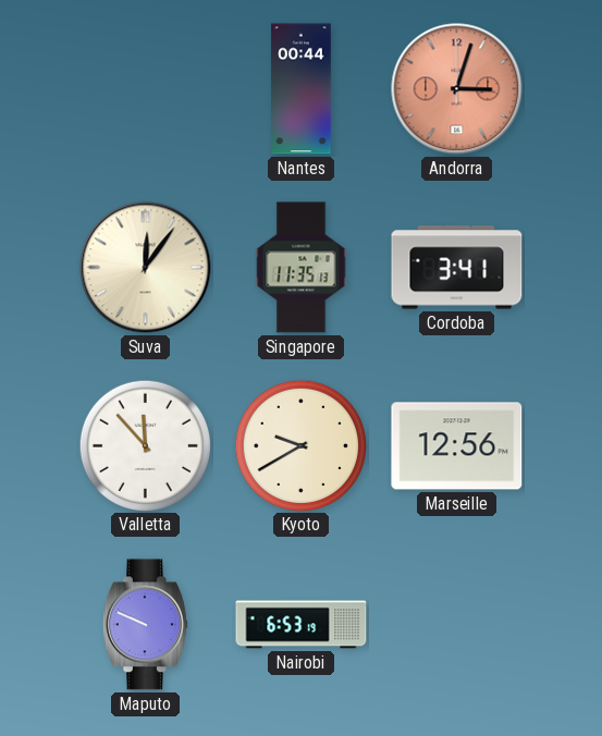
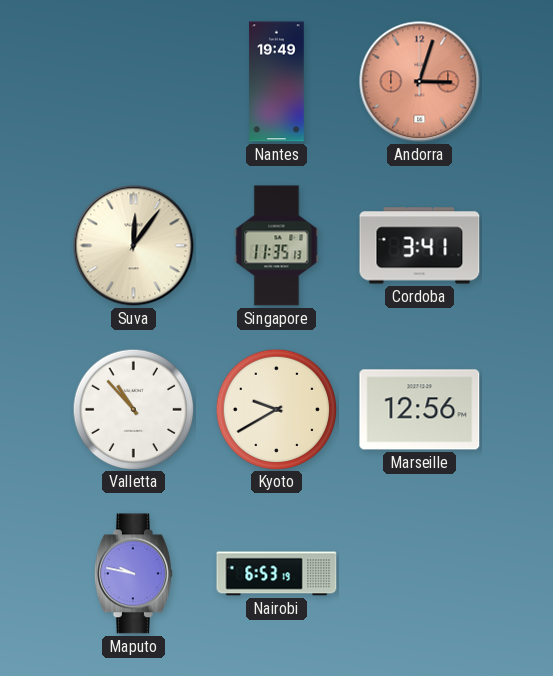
Nantes: 00:44 -> 19:49
Valletta: 11:53 -> 10:53
Maputo: 9:49 -> 9:47
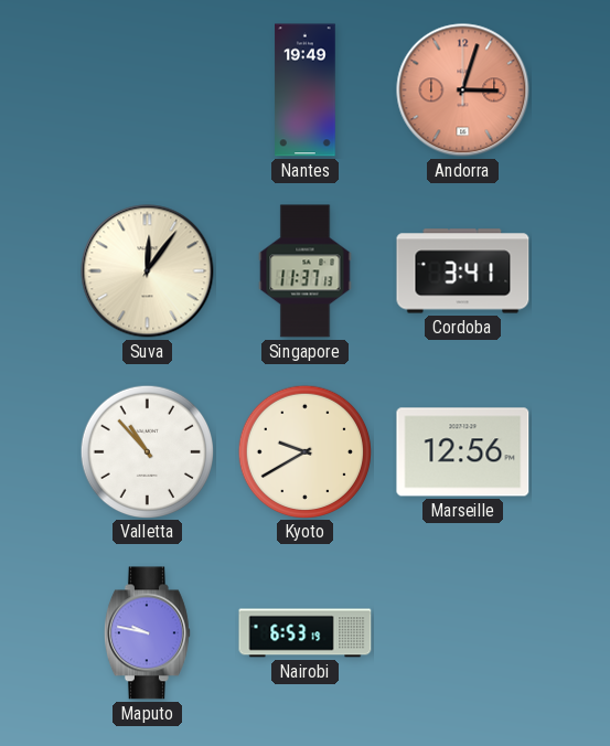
Singapore: 11:35 -> 11:37
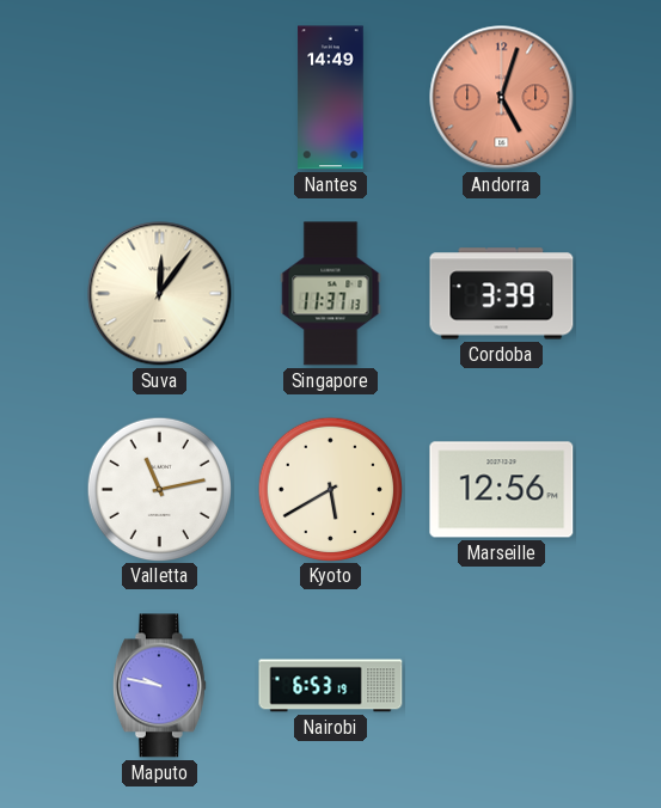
Nantes: 19:49 -> 14:49
Andorra: 3:03 -> 5:03
Cordoba: 3:41 -> 3:39
Valletta: 10:53 -> 11:13
Kyoto: 9:40 -> 5:40
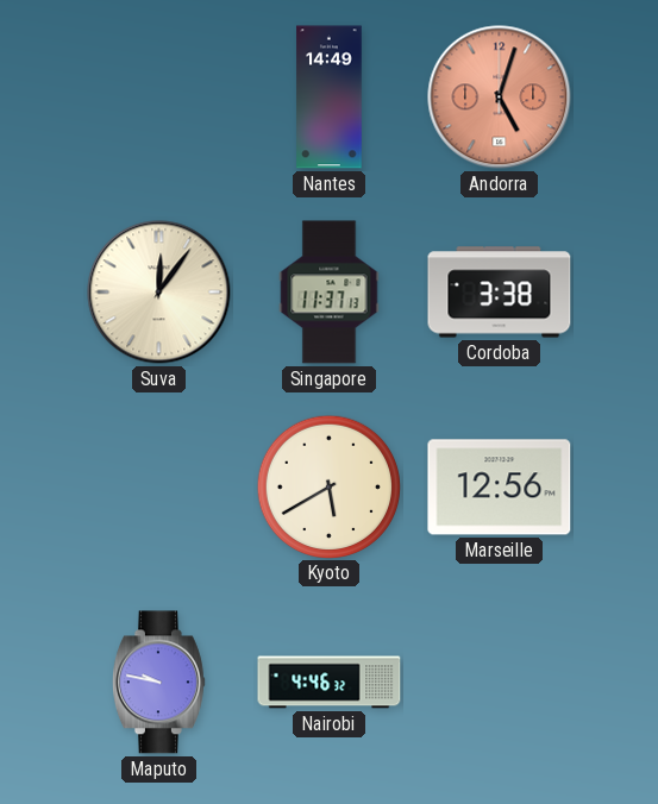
Cordoba: 3:39 -> 3:38
Valletta: 11:13 -> none
Nairobi: 6:53 -> 4:46
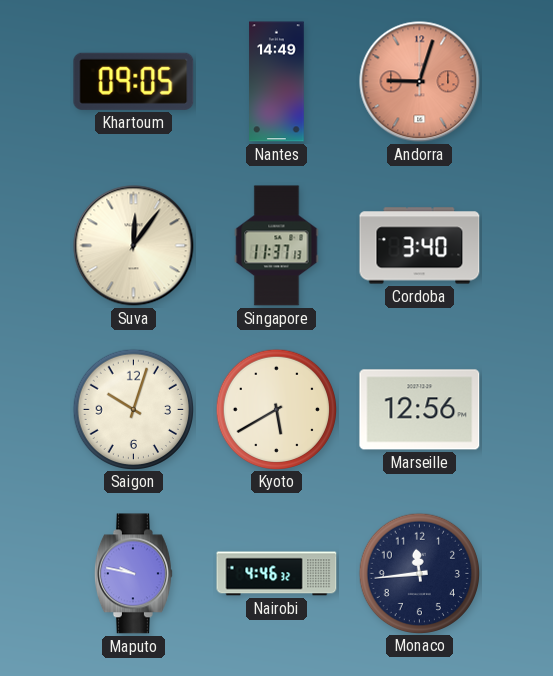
Khartoum: none -> 09:05
Andorra: 5:03 -> 9:03
Cordoba: 3:38 -> 3:40
Saigon: none -> 10:03
Monaco: none -> 11:44
